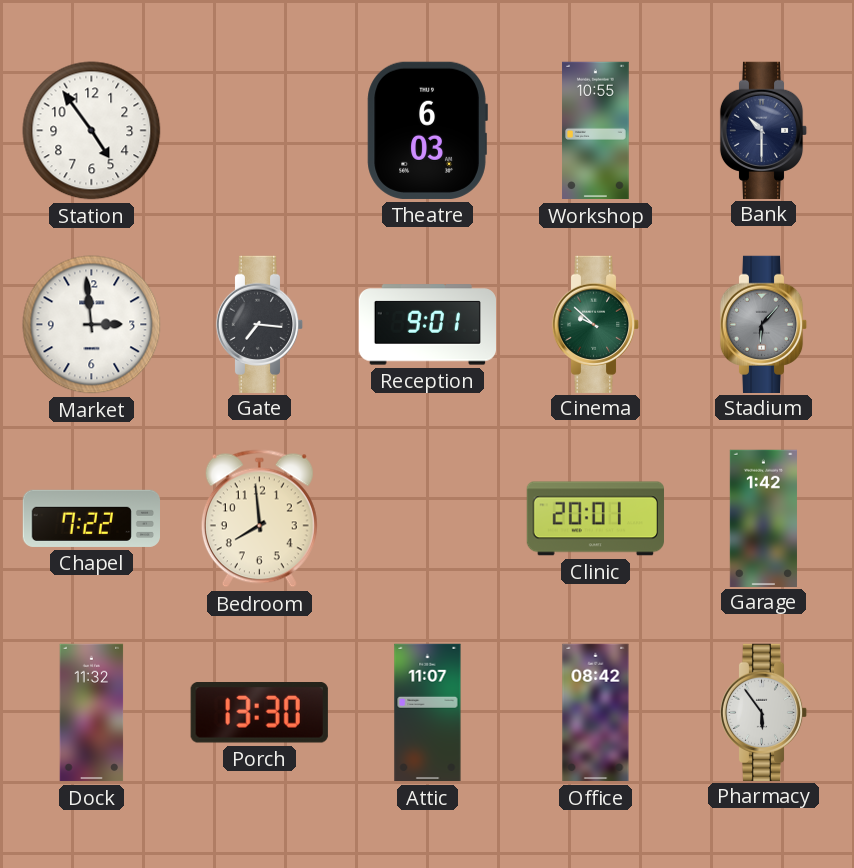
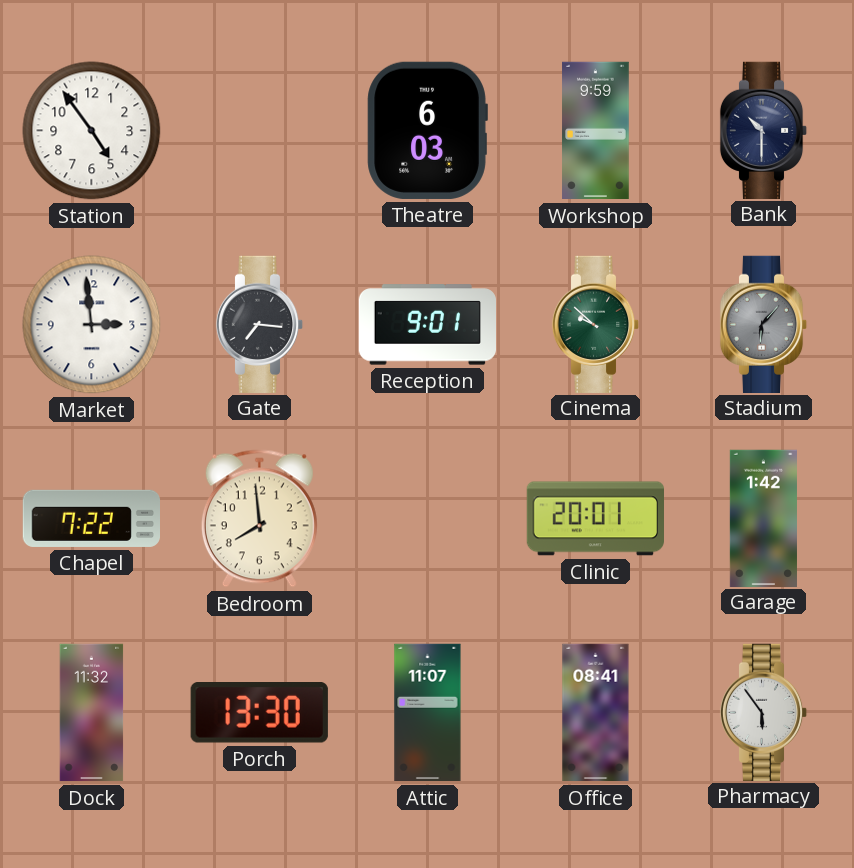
Workshop: 10:55 -> 9:59
Office: 08:42 -> 08:41
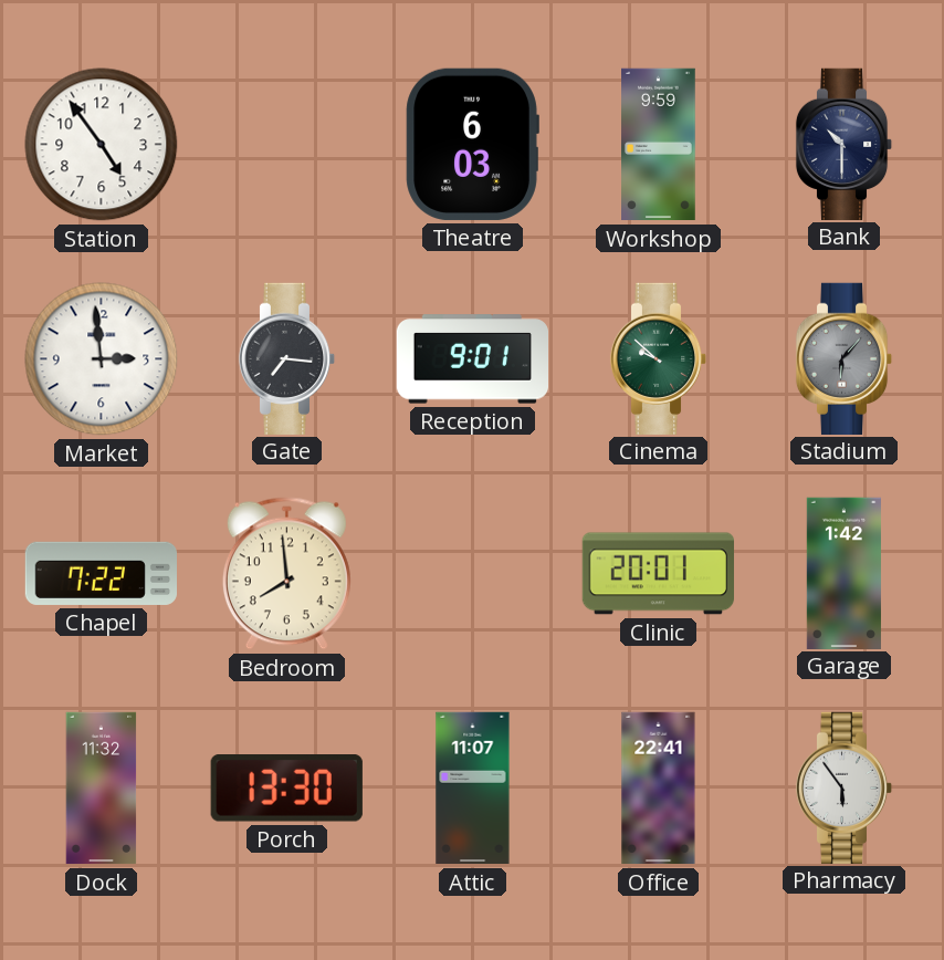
Office: 08:41 -> 22:41
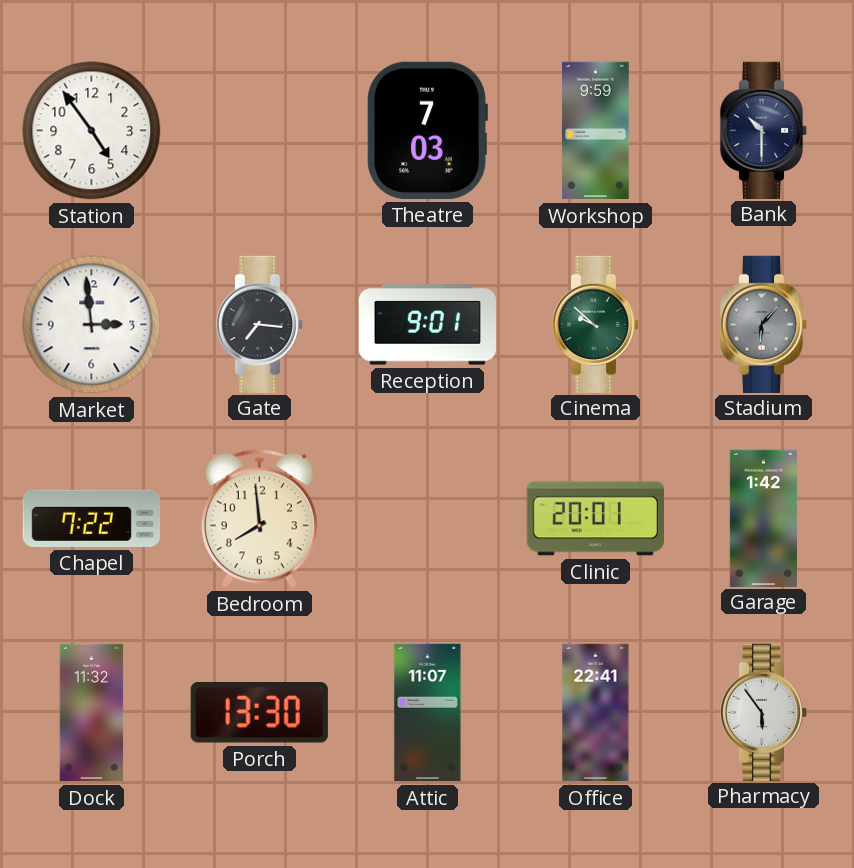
Theatre: 6:03 -> 7:03
